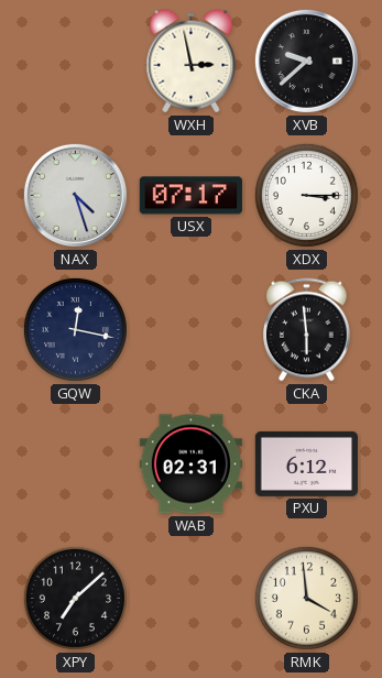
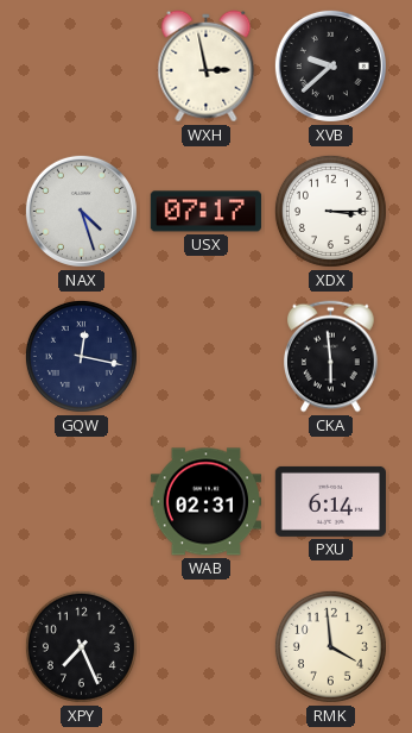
PXU: 6:12 -> 6:14
XPY: 7:08 -> 7:26
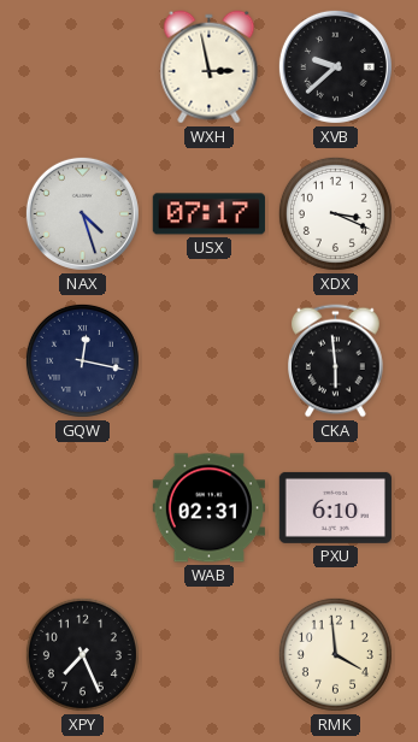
XDX: 3:15 -> 3:19
PXU: 6:14 -> 6:10
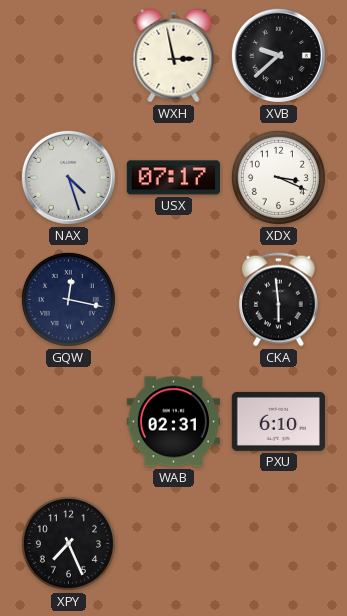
RMK: 3:59 -> none
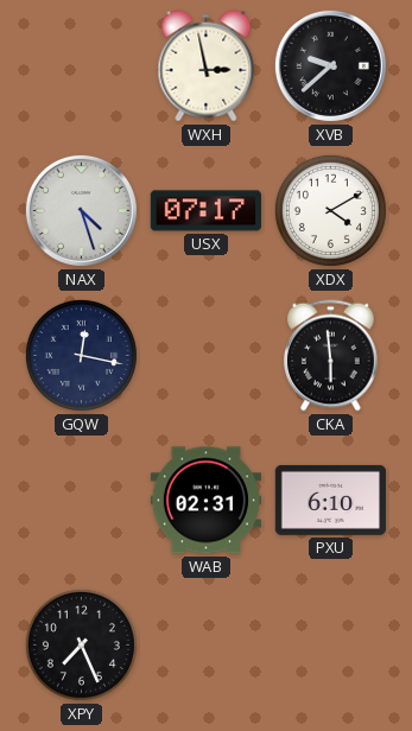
XDX: 3:19 -> 4:10
